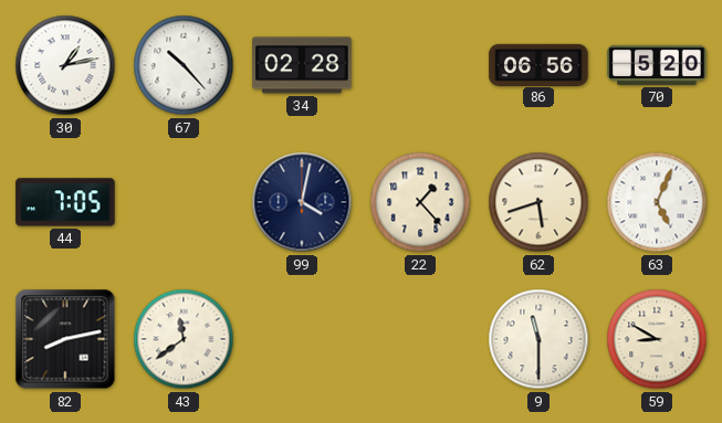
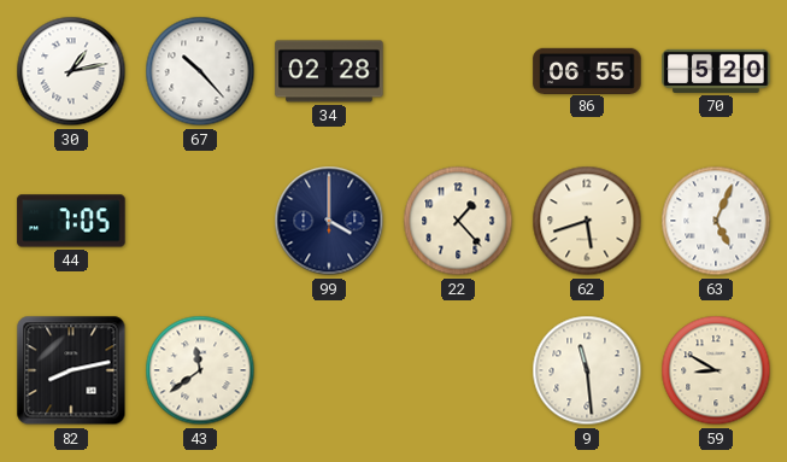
86: 06:56 -> 06:55
99: 4:02 -> 4:00
9: 11:30 -> 11:29
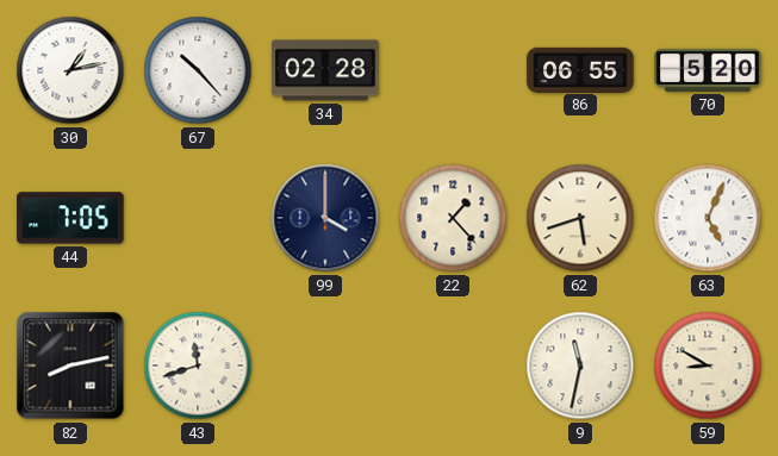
43: 11:39 -> 11:42
9: 11:29 -> 11:32
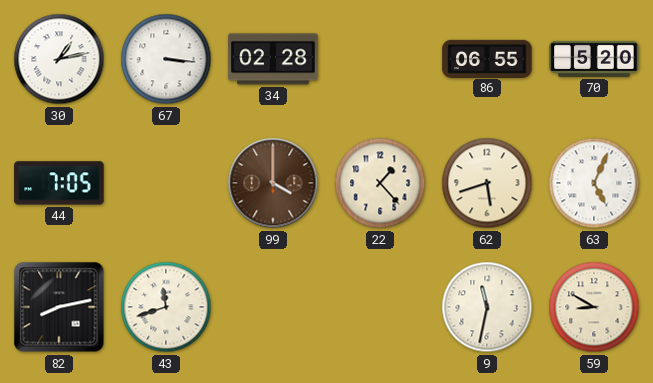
67: 10:23 -> 3:16
99 dial: navy -> brown
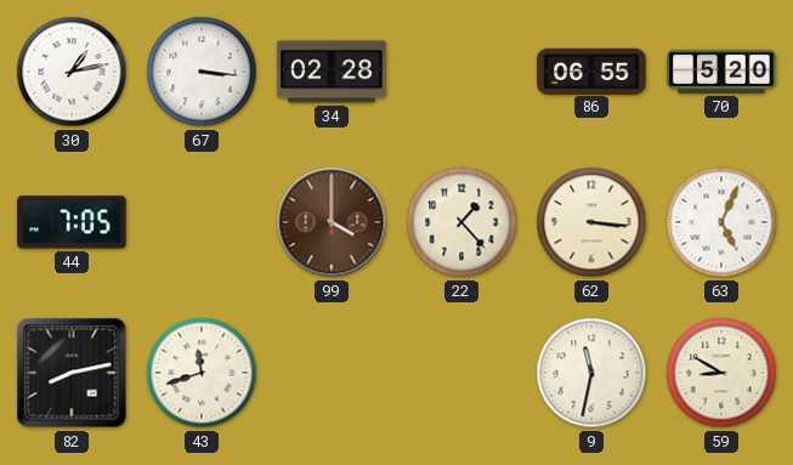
62: 5:42 -> 3:16
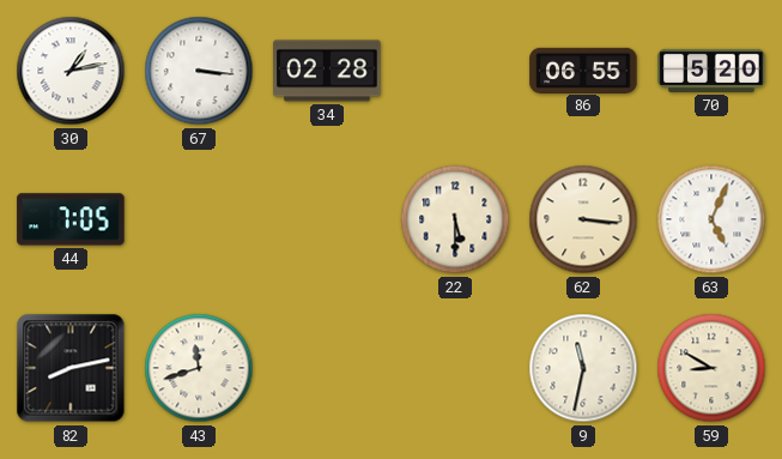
99: 4:00 -> none
22: 1:23 -> 5:30
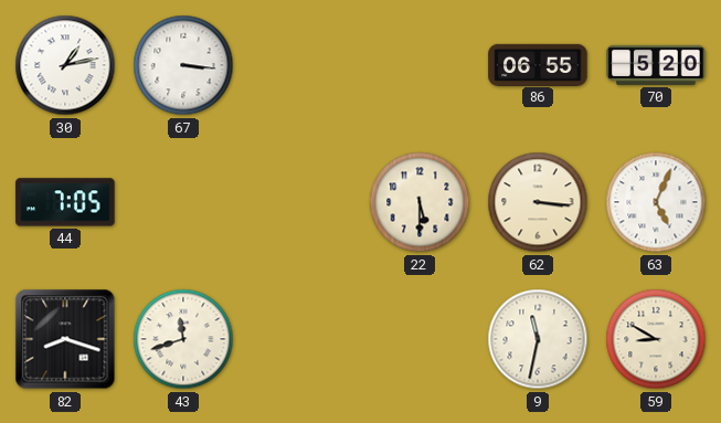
34: 02:28 -> none
82: 8:13 -> 8:18
